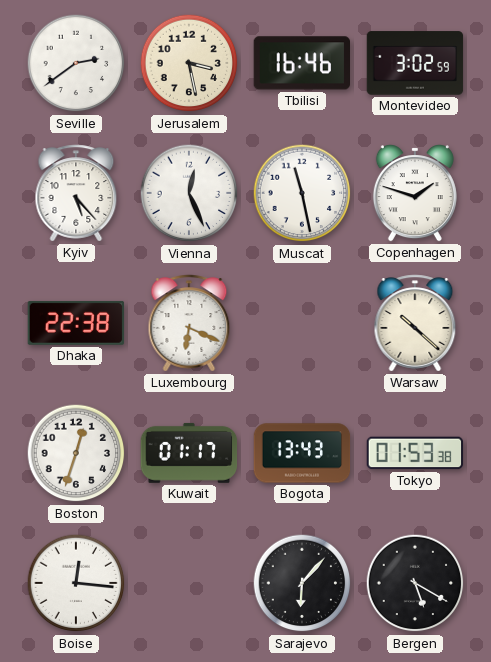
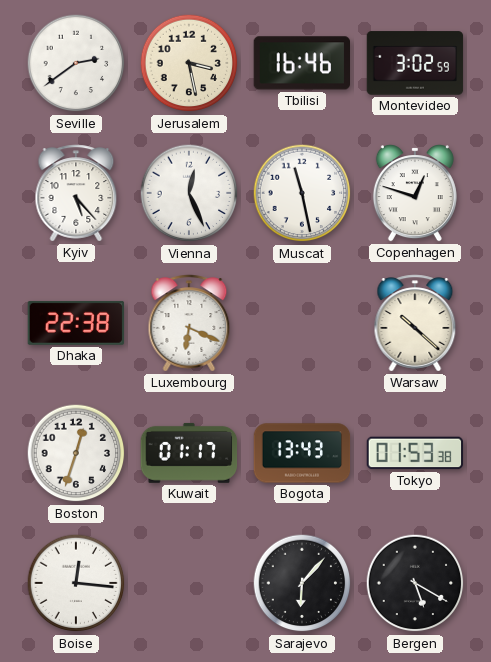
Copenhagen: 1:48 -> 12:48
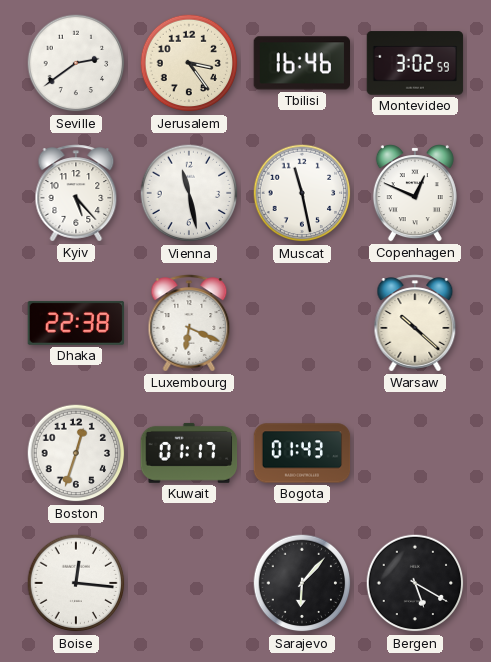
Jerusalem: 3:28 -> 3:24
Vienna: 12:26 -> 11:28
Copenhagen: 12:48 -> 12:49
Bogota: 13:43 -> 01:43
Tokyo: 01:53 -> none
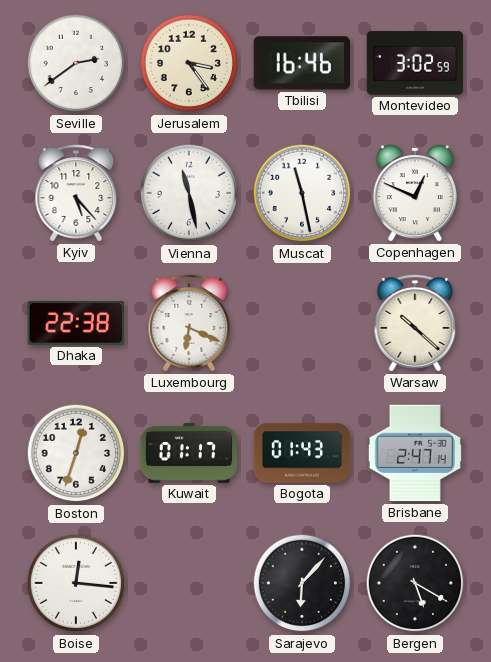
Brisbane: none -> 2:47
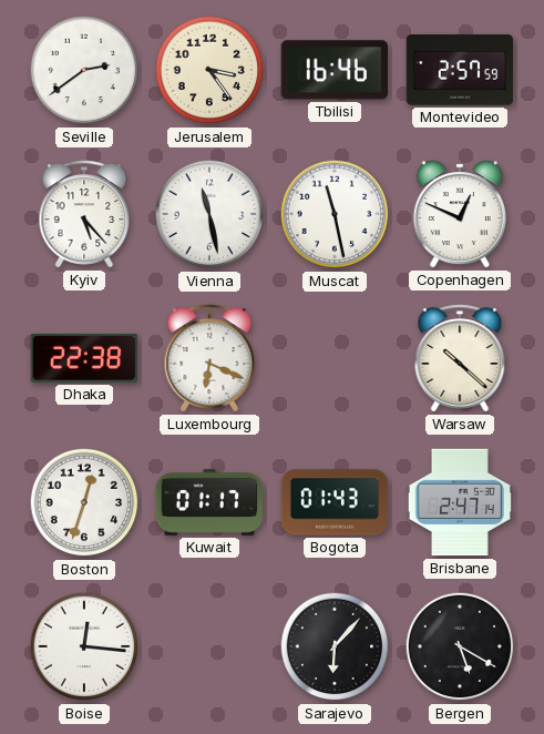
Montevideo: 3:02 -> 2:57
